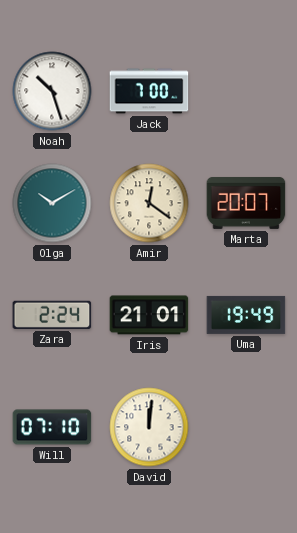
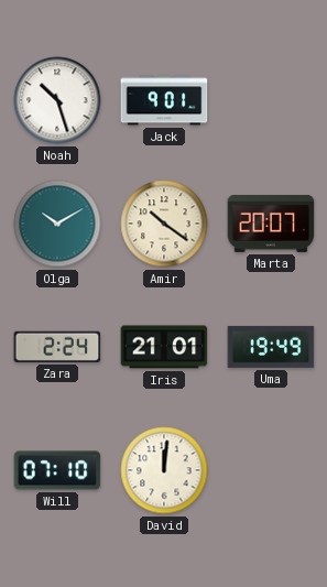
Jack: 7:00 -> 9:01
Amir: 12:21 -> 10:21
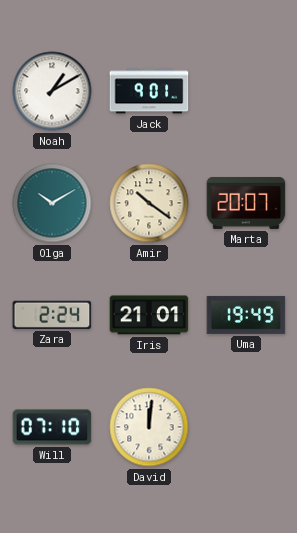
Noah: 10:27 -> 1:10
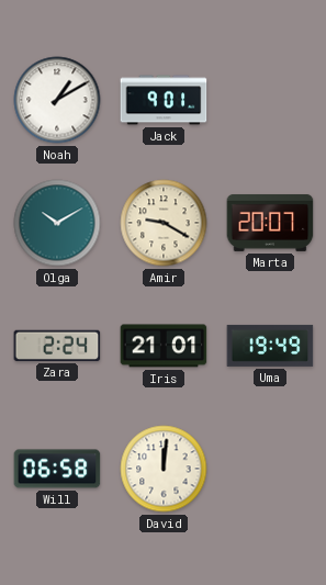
Amir: 10:21 -> 9:20
Will: 07:10 -> 06:58
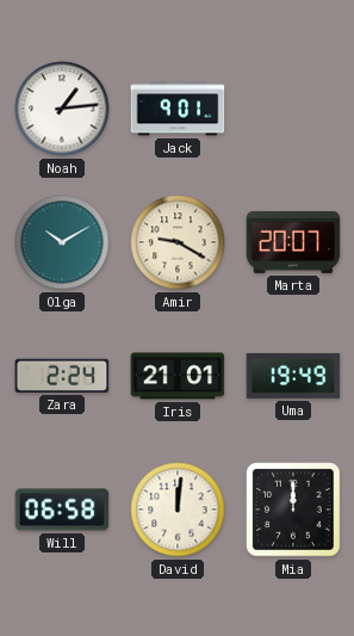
Noah: 1:10 -> 1:14
Mia: none -> 12:00
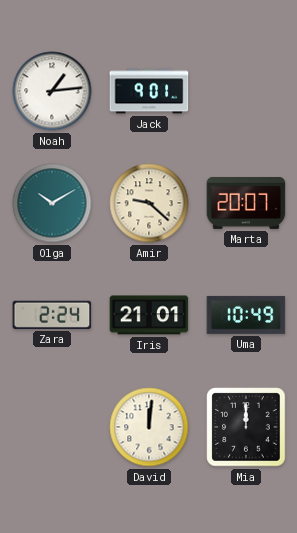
Amir: 9:20 -> 9:22
Uma: 19:49 -> 10:49
Will: 06:58 -> none
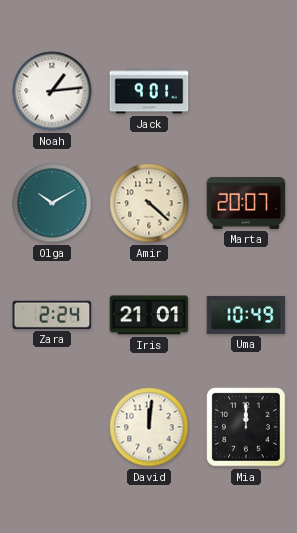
Amir: 9:22 -> 4:22
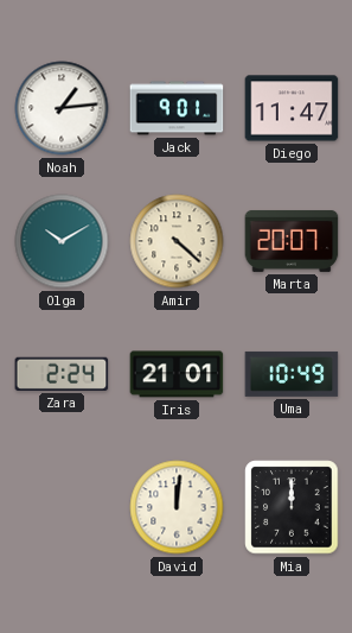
Diego: none -> 11:47
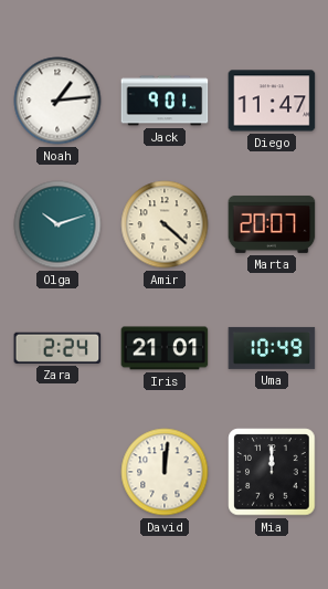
Olga: 10:10 -> 10:12
